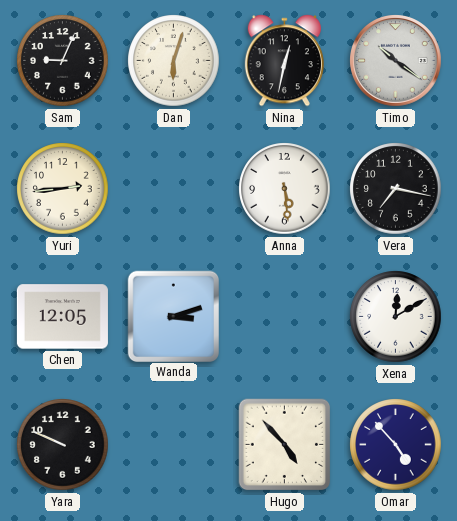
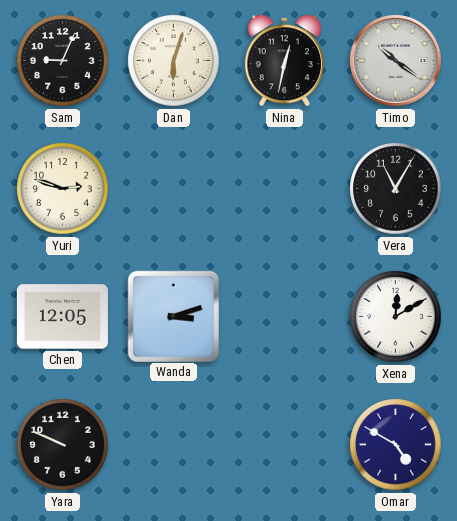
Yuri: 2:44 -> 2:48
Anna: 5:29 -> none
Vera: 7:17 -> 11:05
Hugo: 4:53 -> none
Omar: 4:53 -> 4:50
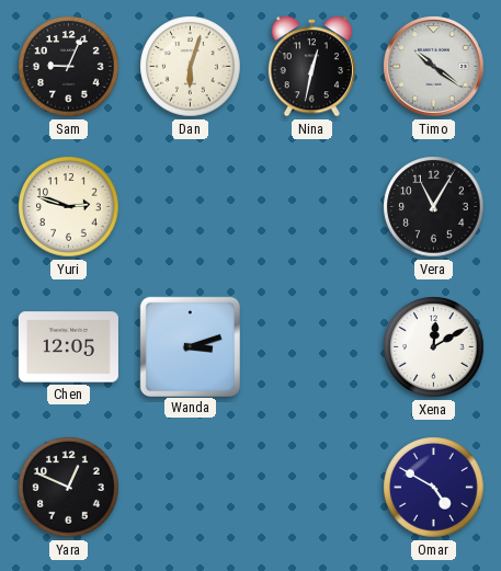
Yara: 9:49 -> 12:49
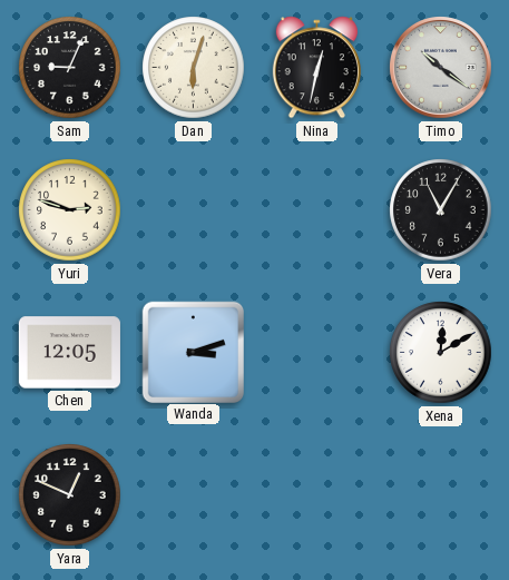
Omar: 4:50 -> none
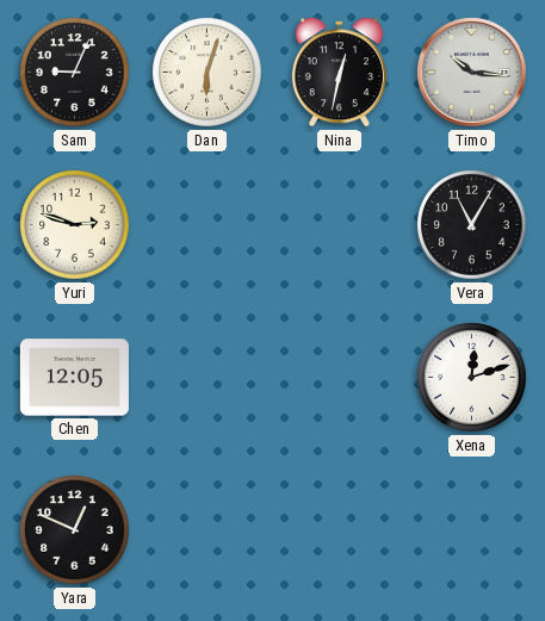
Timo: 10:21 -> 10:16
Wanda: 3:12 -> none
Xena: 12:10 -> 12:12
